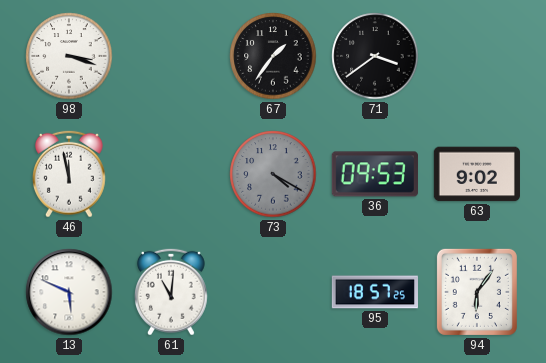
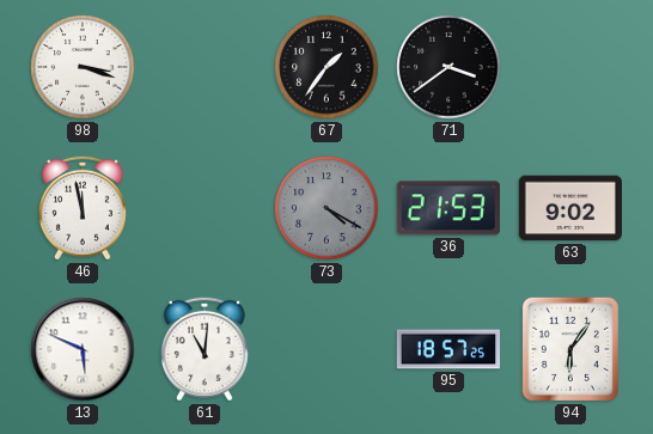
36: 09:53 -> 21:53
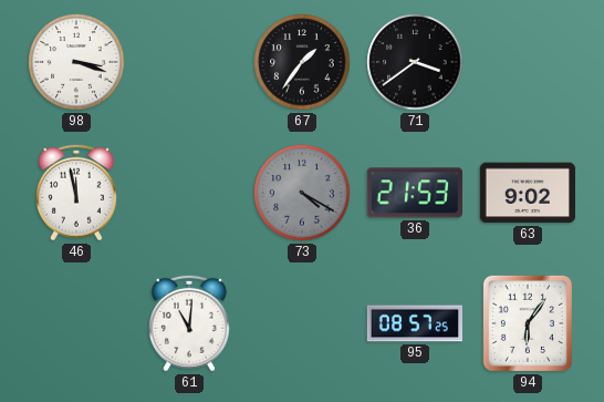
13: 5:49 -> none
95: 18:57 -> 08:57
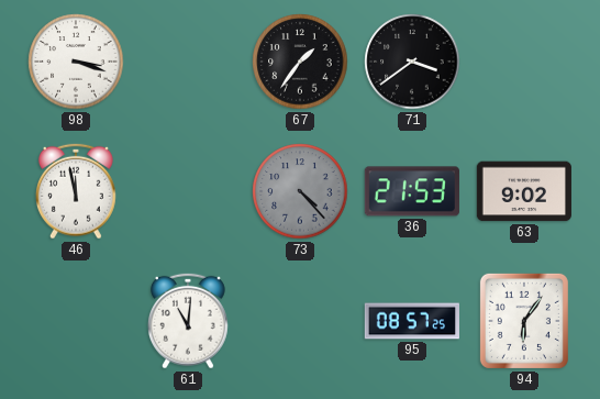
73: 4:20 -> 4:23
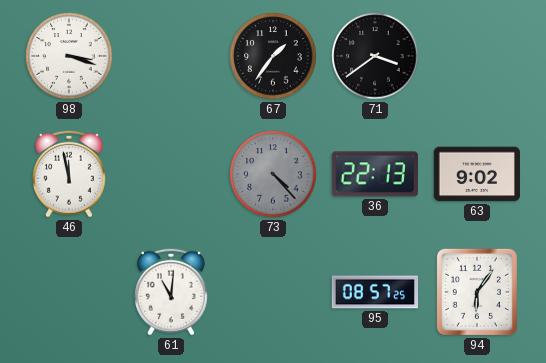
36: 21:53 -> 22:13
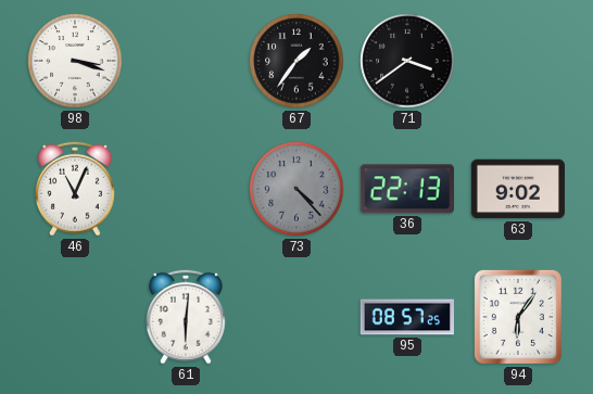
46: 11:58 -> 11:04
61: 11:01 -> 6:01
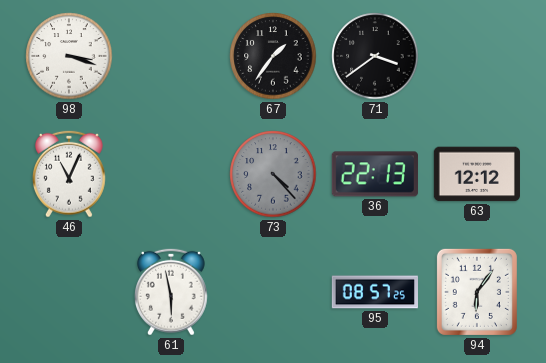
63: 9:02 -> 12:12
61: 6:01 -> 5:58
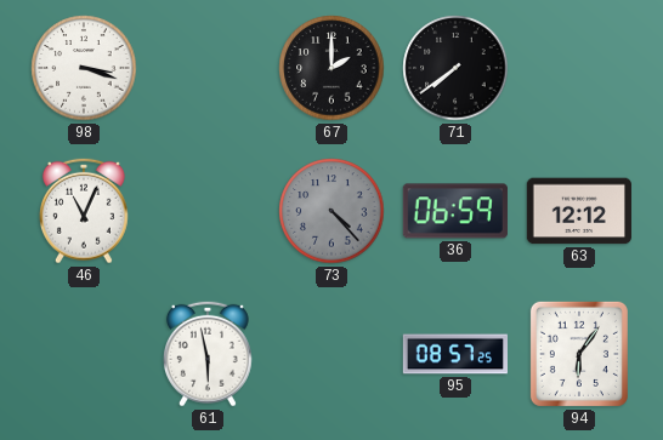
67: 1:36 -> 2:00
71: 3:39 -> 7:39
36: 22:13 -> 06:59
